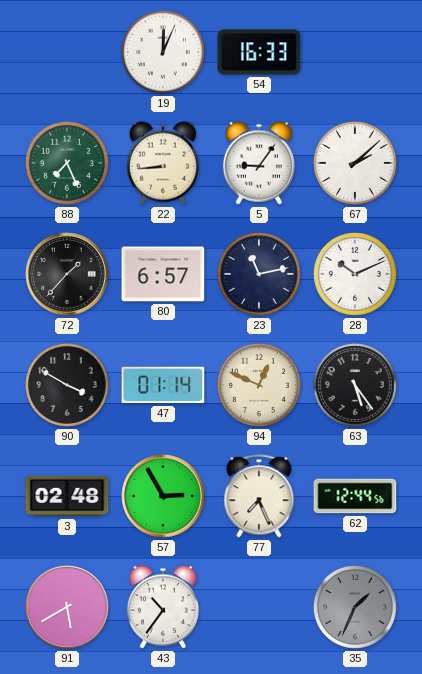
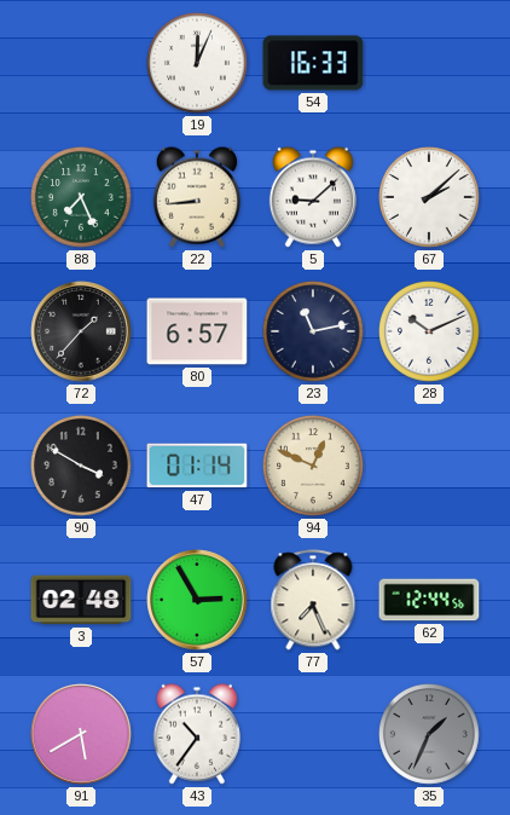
5: 9:06 -> 9:08
63: 5:24 -> none
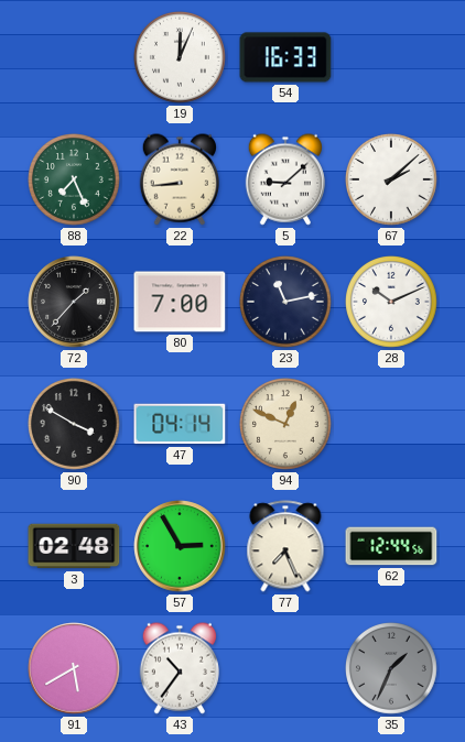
80: 6:57 -> 7:00
47: 01:14 -> 04:14
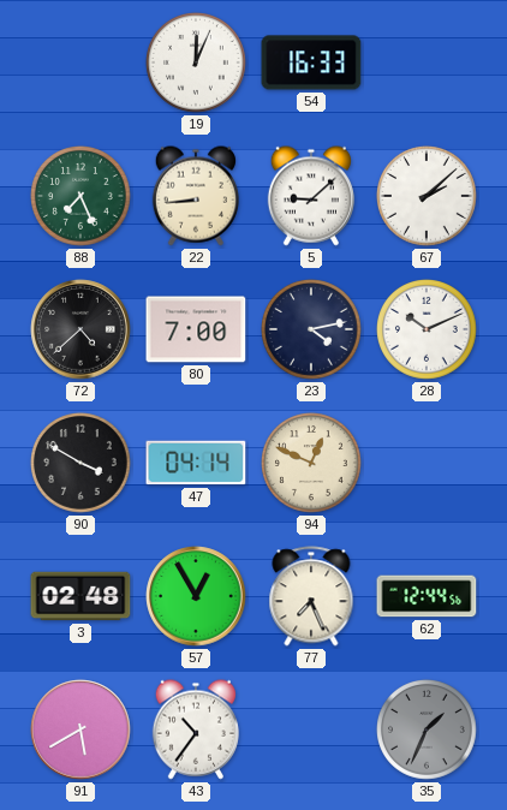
72: 1:37 -> 4:38
23: 11:13 -> 4:13
57: 2:55 -> 12:55
